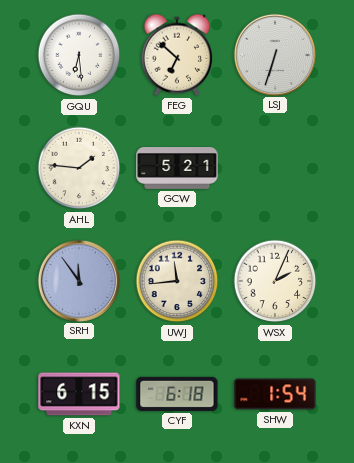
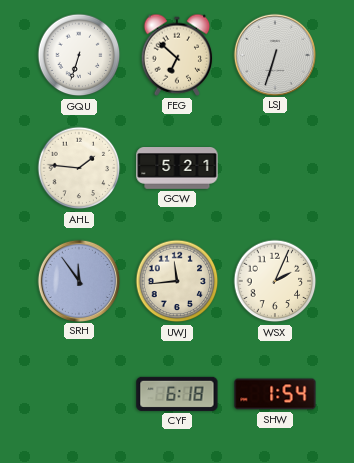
GQU: 6:29 -> 6:33
KXN: 6:15 -> none
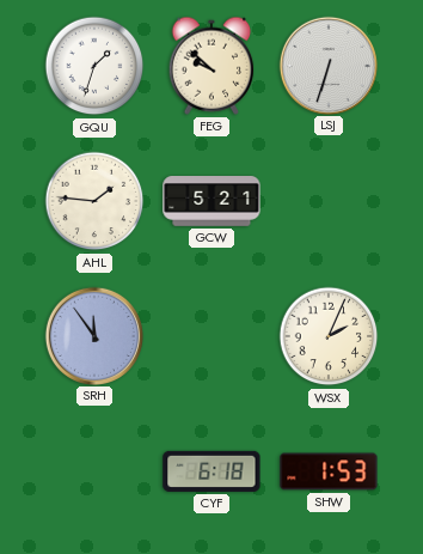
GQU: 6:33 -> 1:33
FEG: 6:52 -> 9:52
UWJ: 11:44 -> none
SHW: 1:54 -> 1:53
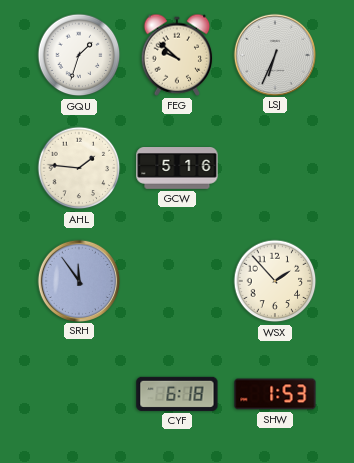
LSJ: 6:33 -> 6:34
GCW: 5:21 -> 5:16
WSX: 2:04 -> 1:53
